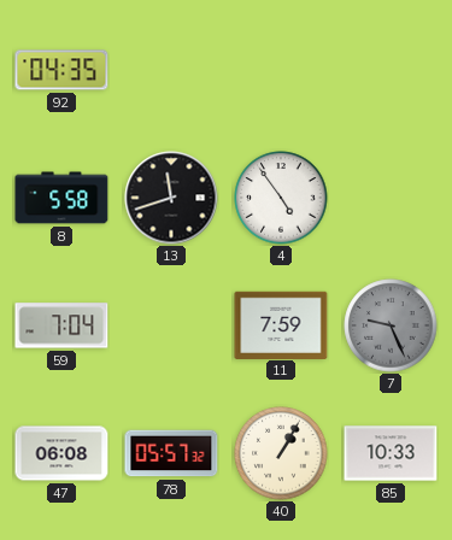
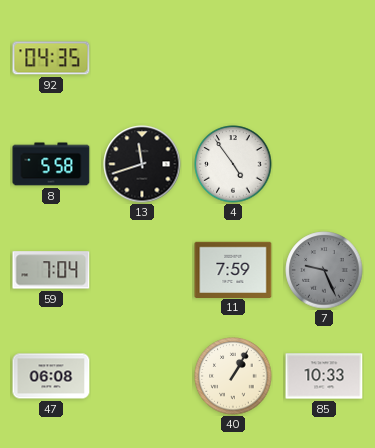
78: 05:57 -> none
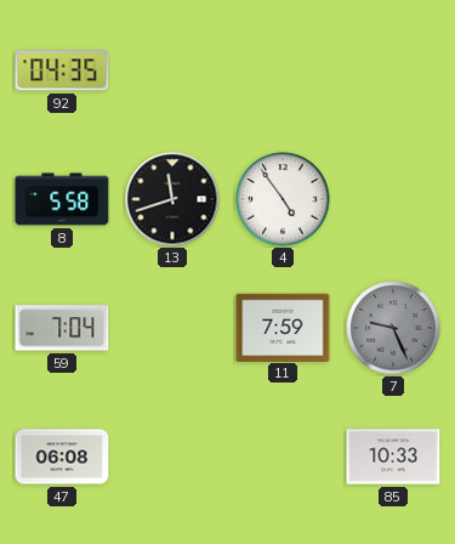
40: 1:05 -> none
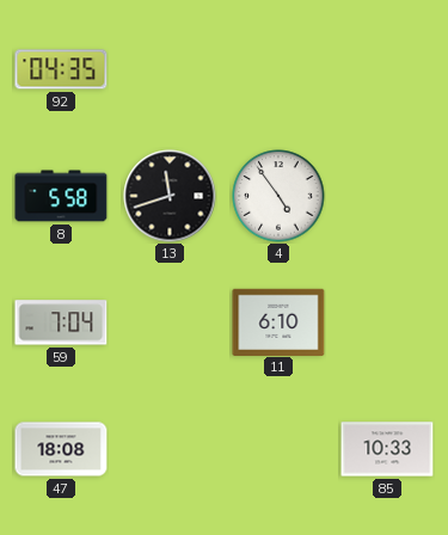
11: 7:59 -> 6:10
7: 9:26 -> none
47: 06:08 -> 18:08
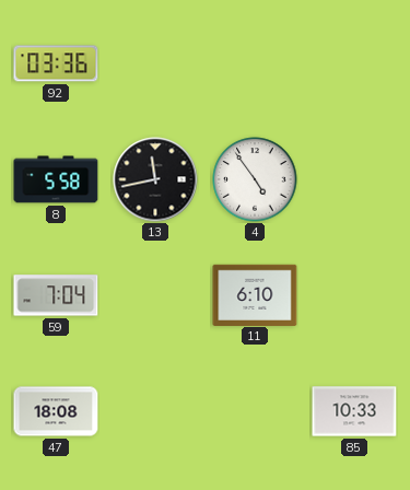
92: 04:35 -> 03:36
13: 11:42 -> 11:43
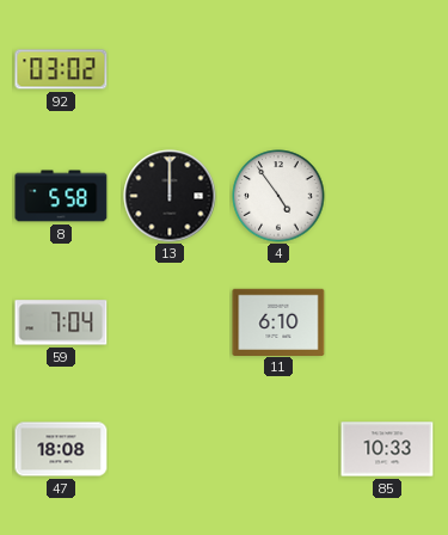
92: 03:36 -> 03:02
13: 11:43 -> 12:00
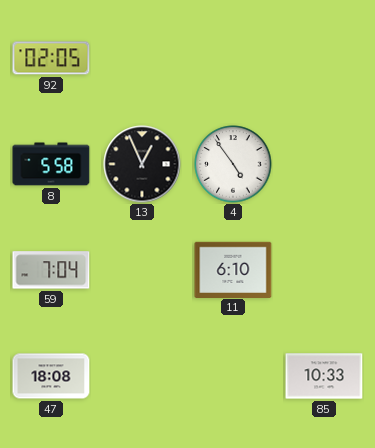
92: 03:02 -> 02:05
13: 12:00 -> 12:56
